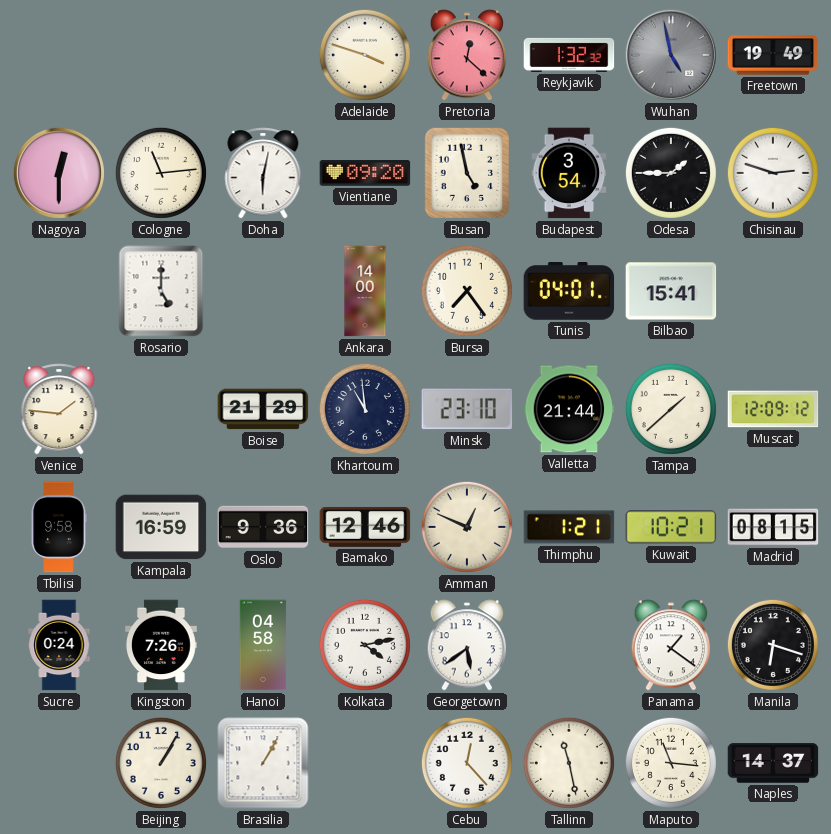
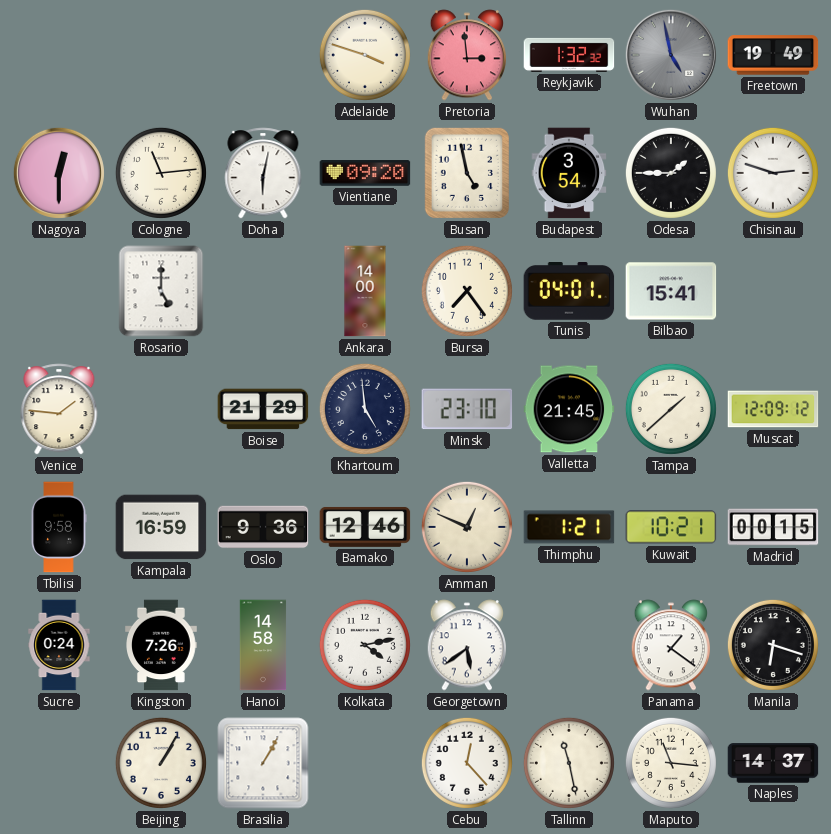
Pretoria: 12:22 -> 2:59
Khartoum: 10:59 -> 4:59
Valletta: 21:44 -> 21:45
Madrid: 08:15 -> 00:15
Hanoi: 04:58 -> 14:58
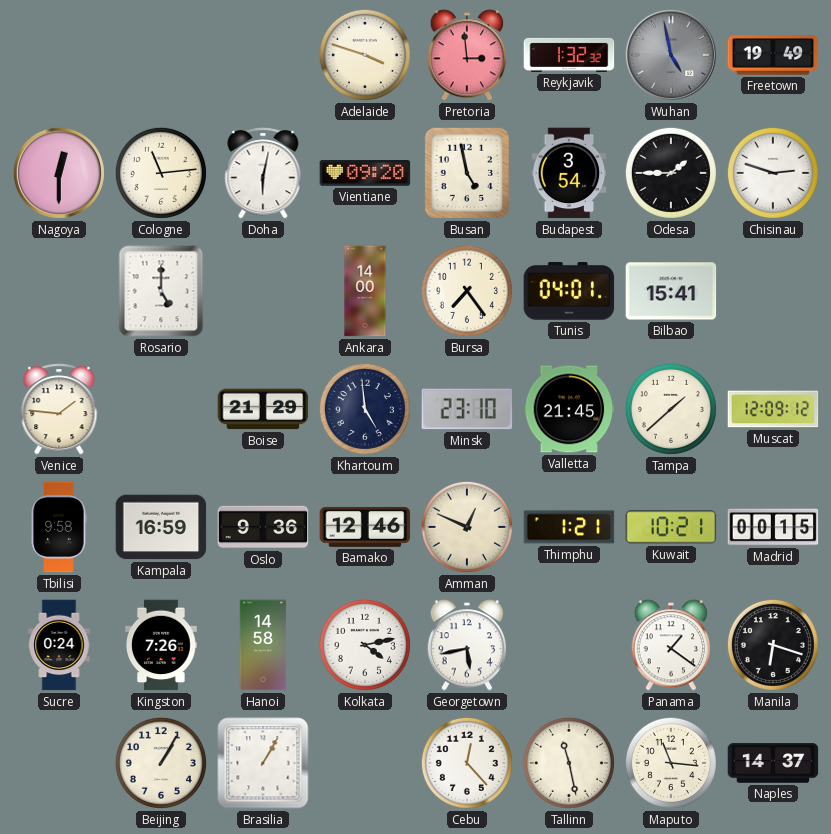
Georgetown: 5:39 -> 5:43
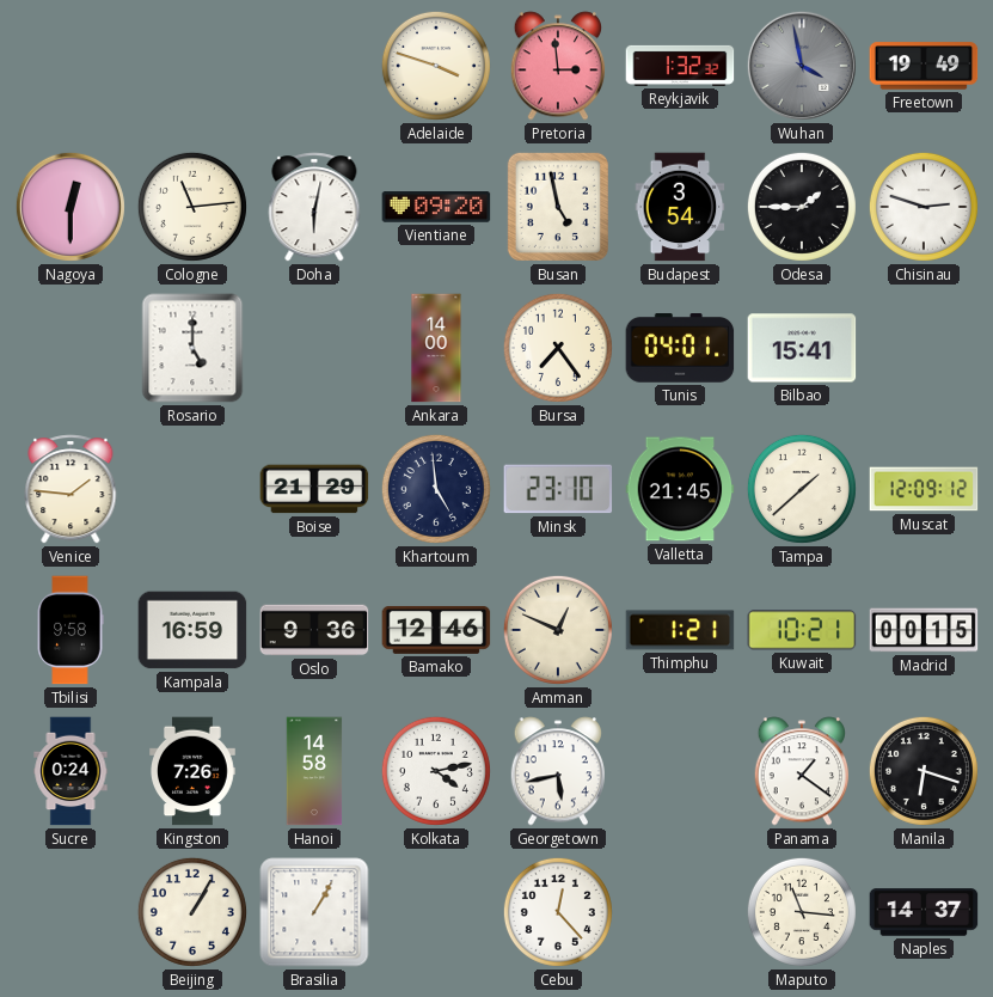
Wuhan: 4:58 -> 3:58
Tallinn: 11:28 -> none
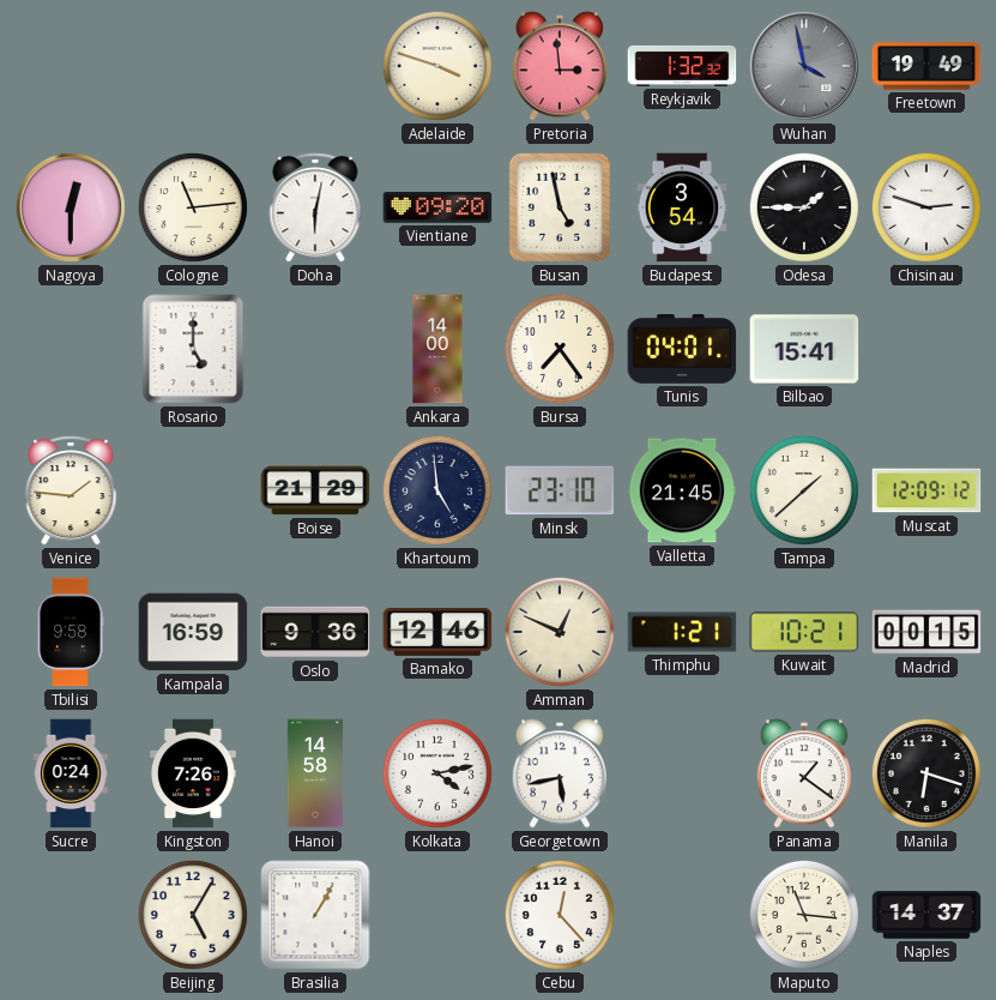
Beijing: 1:05 -> 5:05
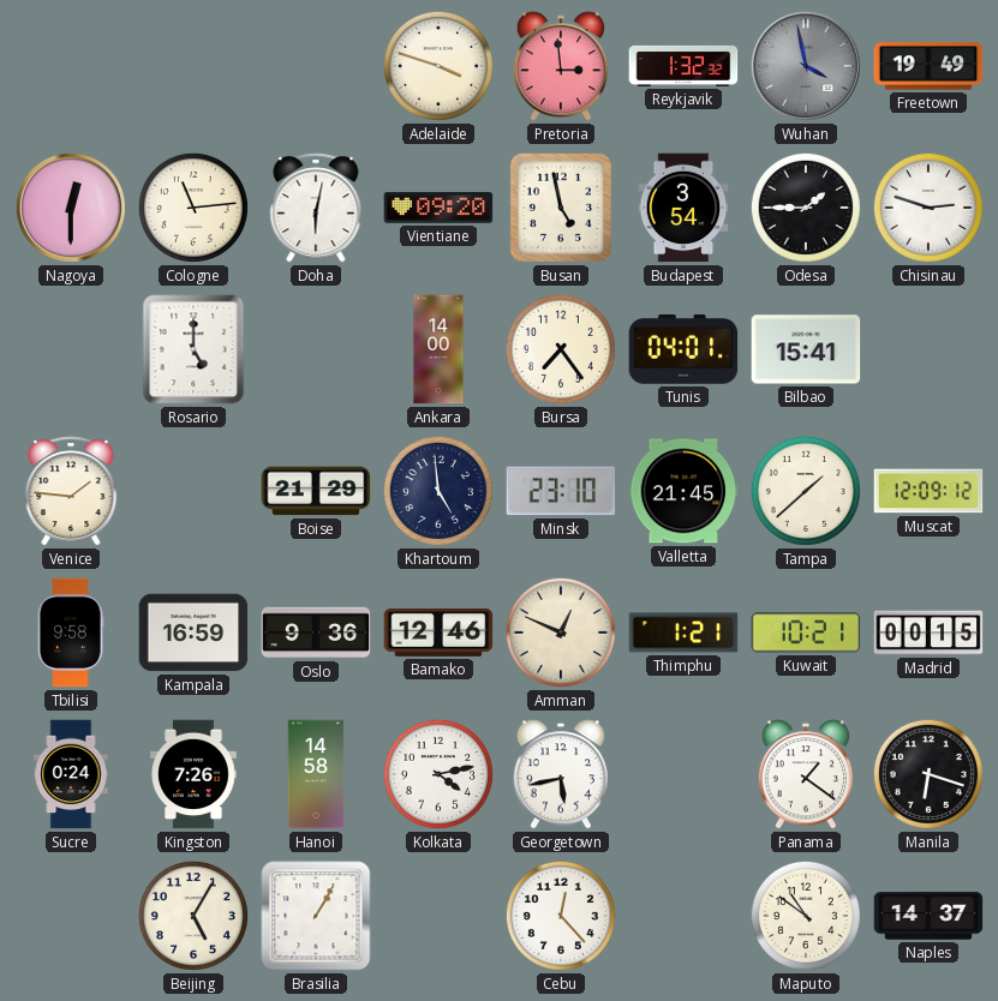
Maputo: 11:16 -> 10:51
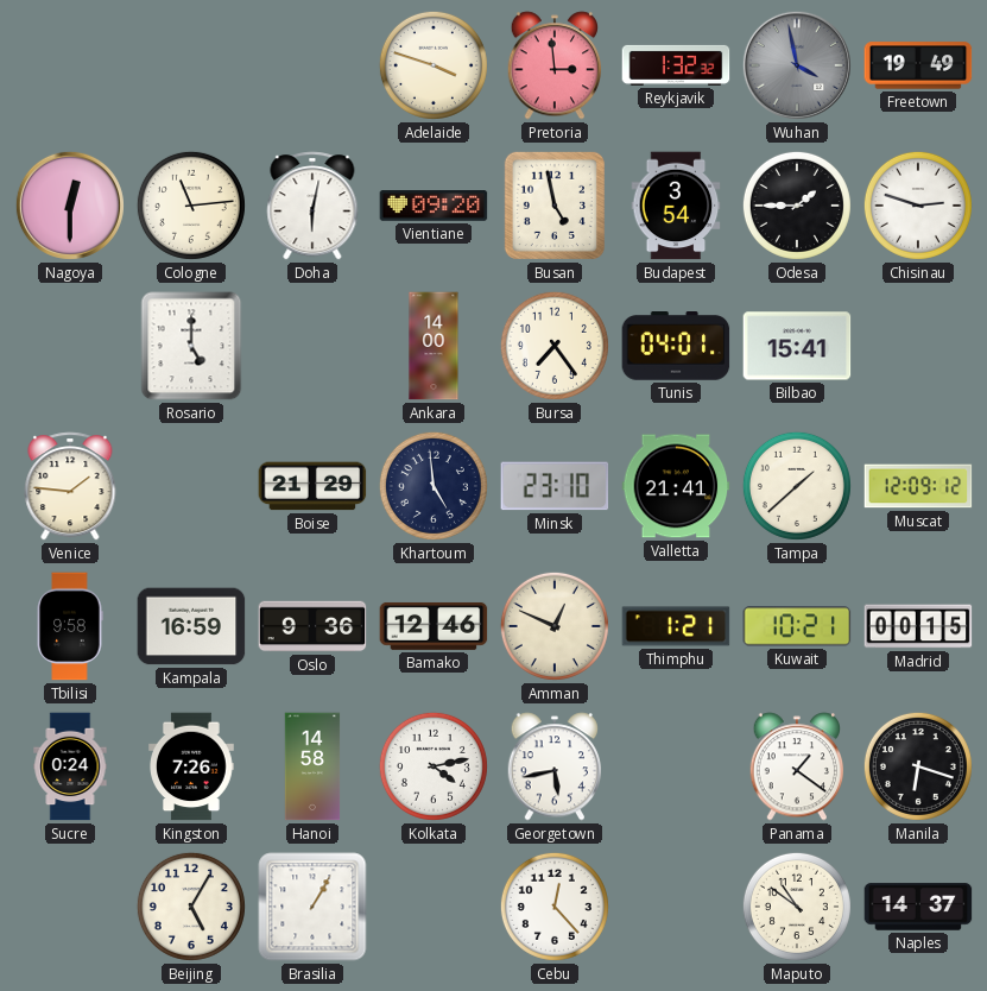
Valletta: 21:45 -> 21:41
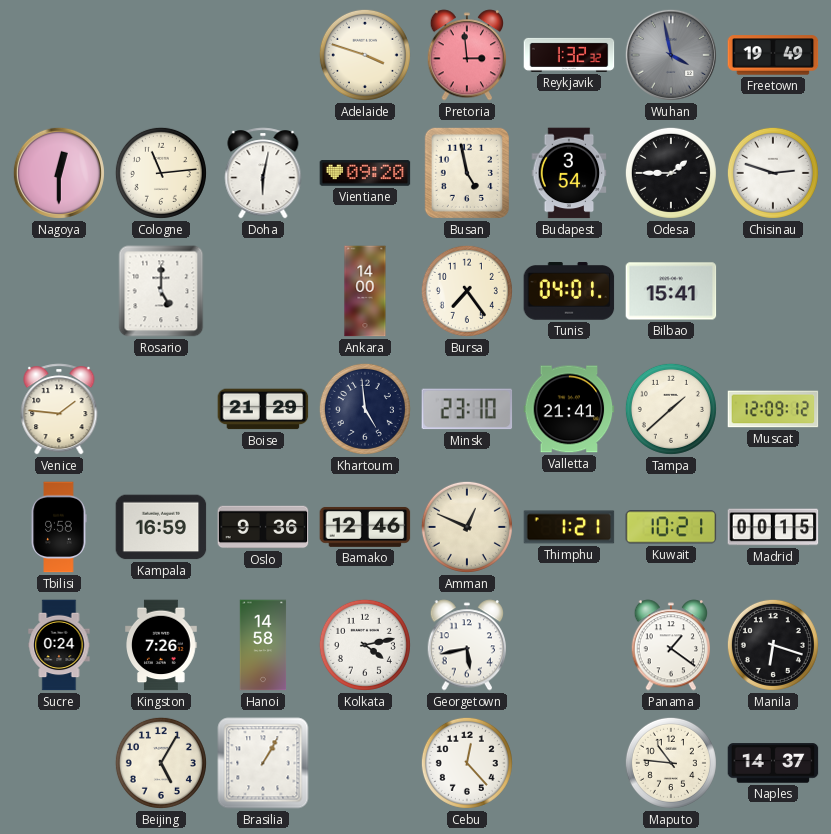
Maputo: 10:51 -> 10:46
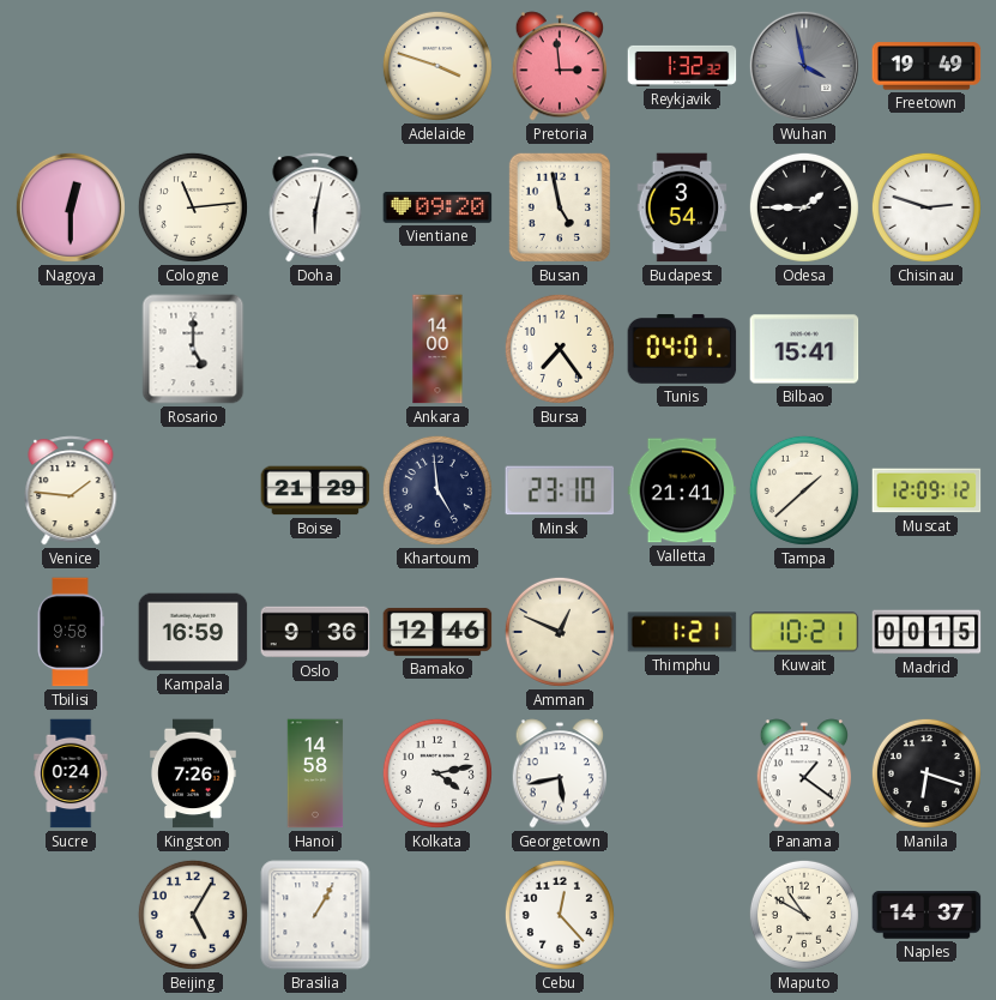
Maputo: 10:46 -> 10:50
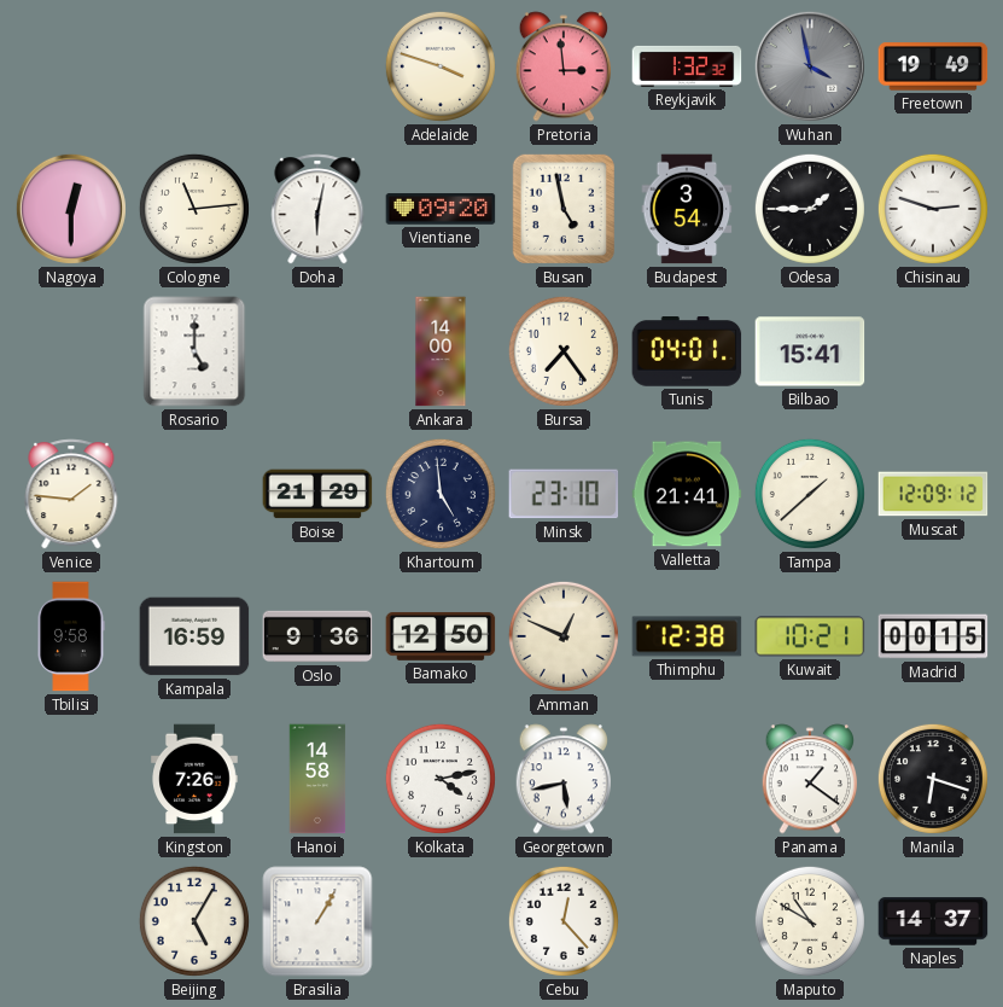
Bamako: 12:46 -> 12:50
Thimphu: 1:21 -> 12:38
Sucre: 0:24 -> none
